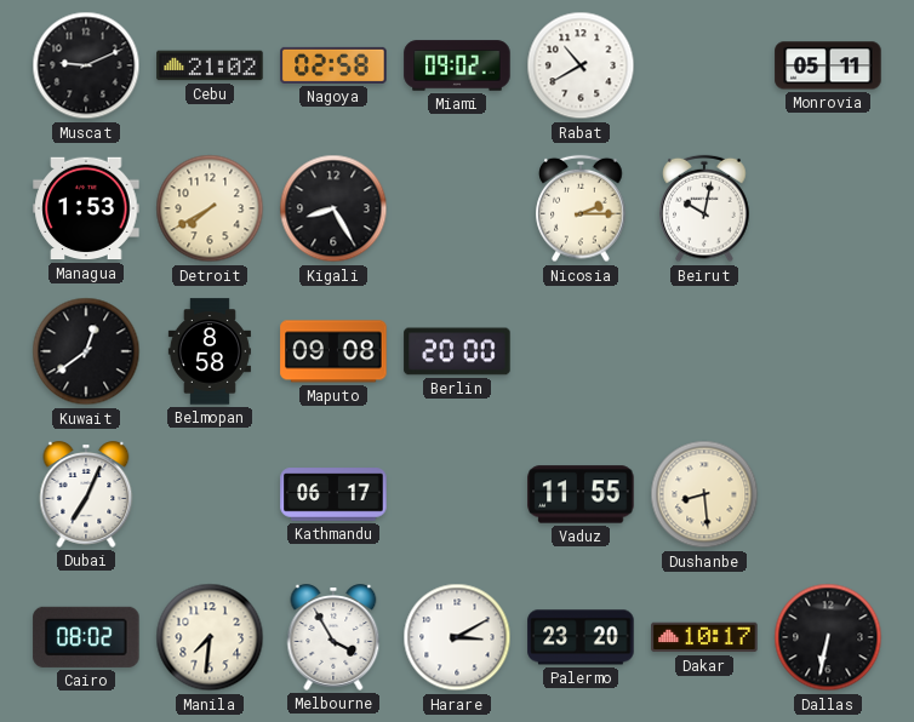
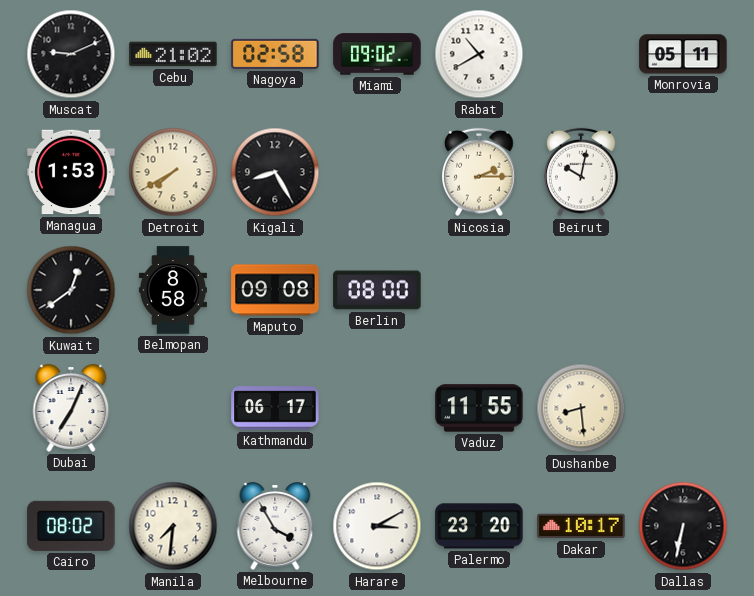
Berlin: 20:00 -> 08:00
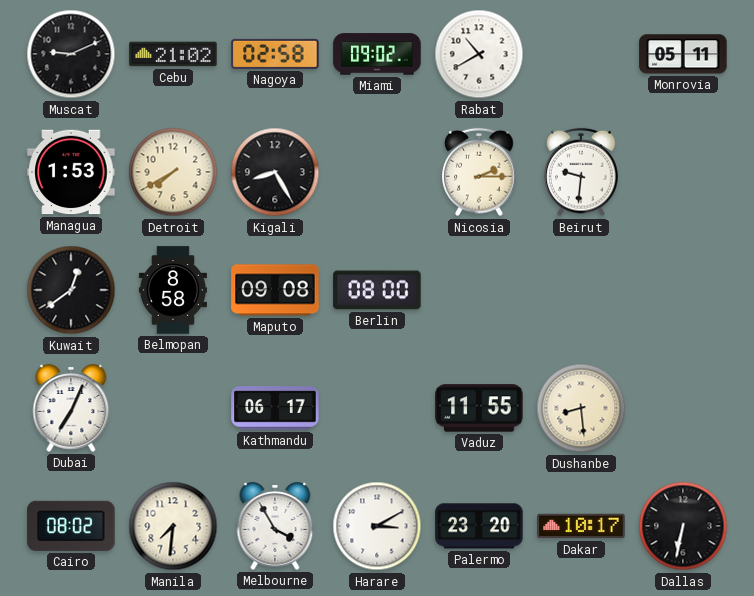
Beirut: 10:02 -> 9:31
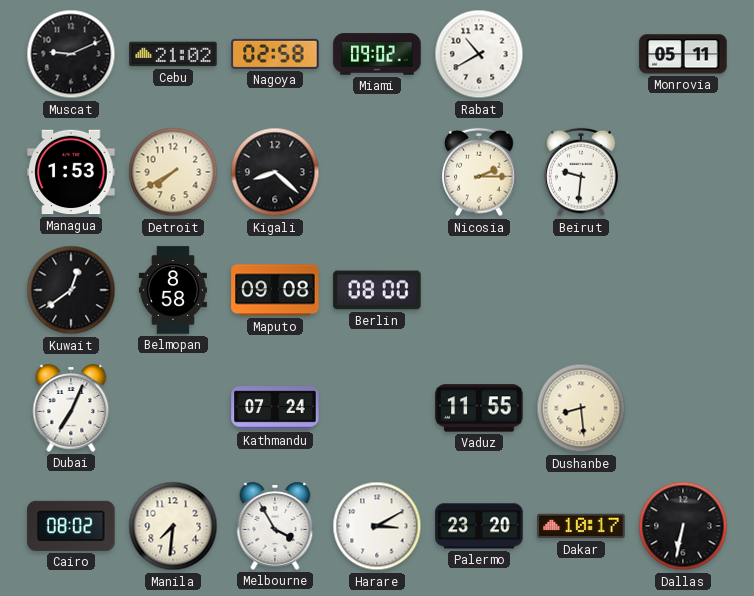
Kigali: 8:25 -> 8:22
Kathmandu: 06:17 -> 07:24
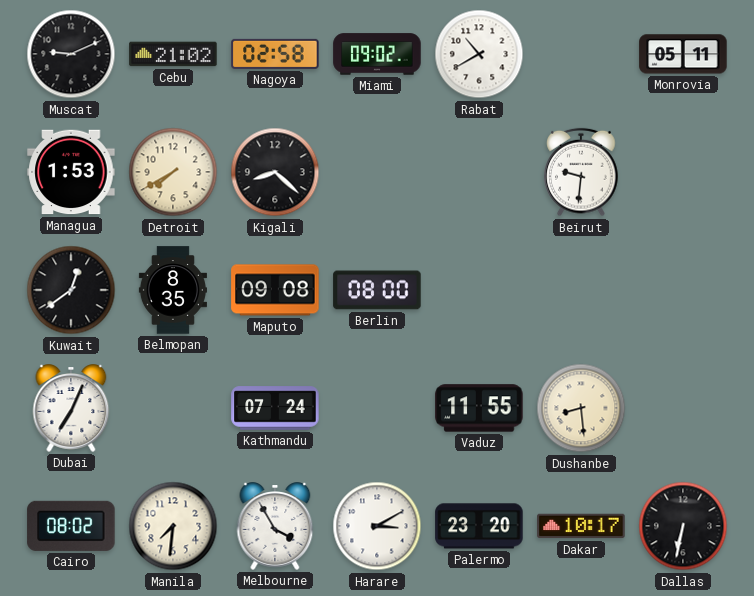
Nicosia: 2:15 -> none
Belmopan: 8:58 -> 8:35
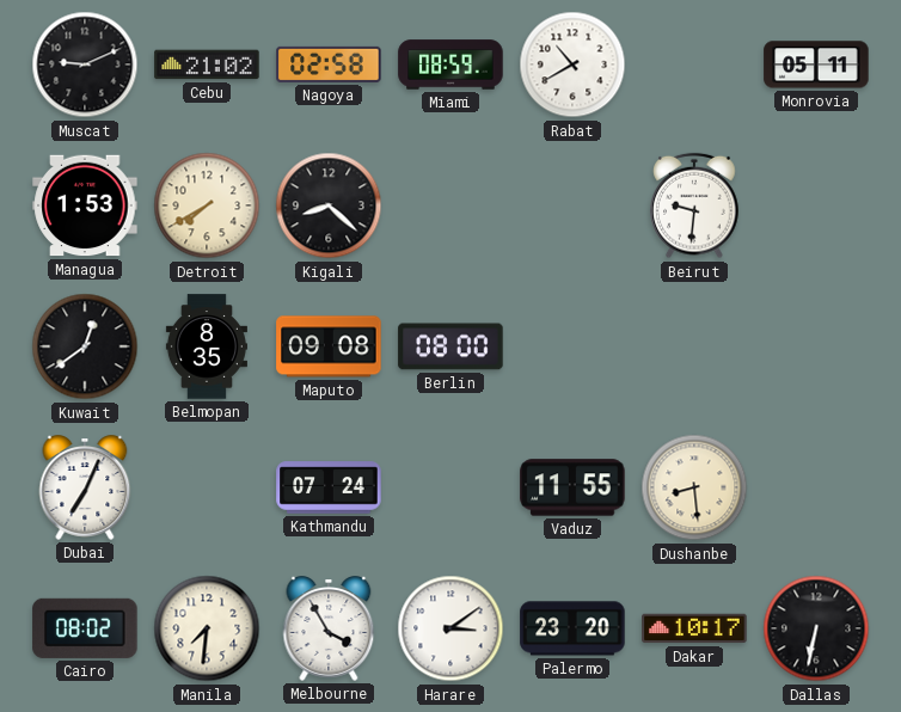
Miami: 09:02 -> 08:59
Harare: 3:10 -> 3:09
